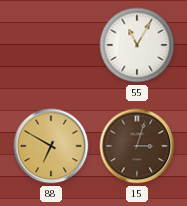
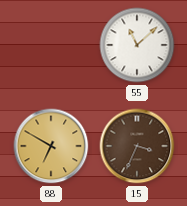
55: 11:05 -> 11:08
15: 3:03 -> 3:34
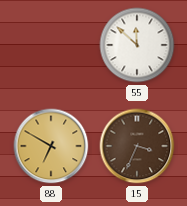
55: 11:08 -> 11:52
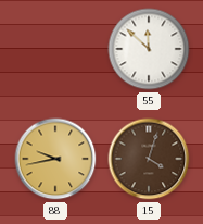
88: 6:50 -> 9:43
15: 3:34 -> 4:03
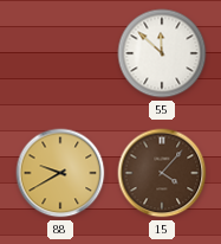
88: 9:43 -> 9:40
15: 4:03 -> 4:07
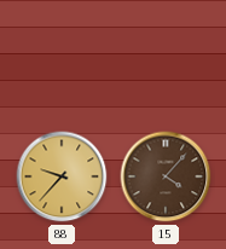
55: 11:52 -> none
88: 9:40 -> 9:37
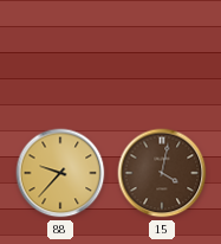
15: 4:07 -> 4:02
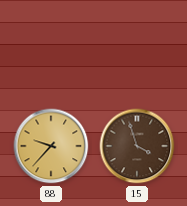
15: 4:02 -> 3:57
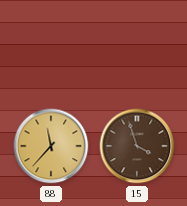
88: 9:37 -> 11:37
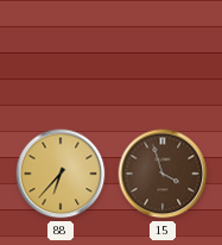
88: 11:37 -> 6:37
